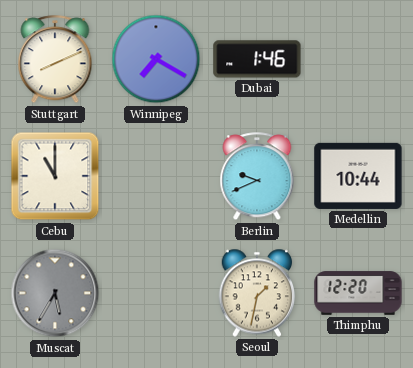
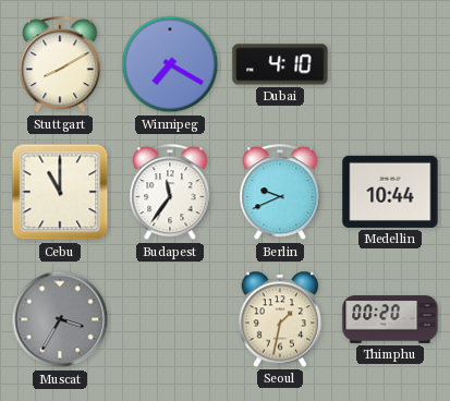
Stuttgart: 8:11 -> 8:10
Dubai: 1:46 -> 4:10
Budapest: none -> 11:36
Muscat: 5:35 -> 3:35
Thimphu: 12:20 -> 00:20
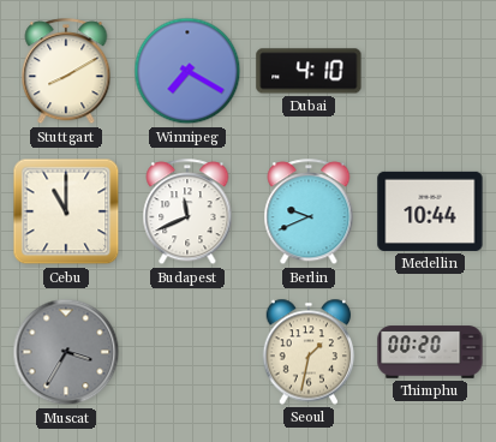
Budapest: 11:36 -> 11:41
